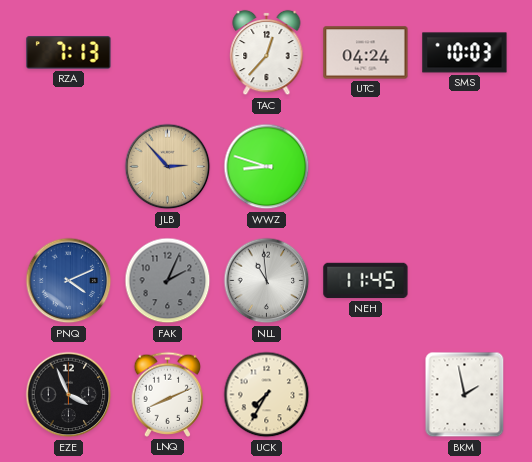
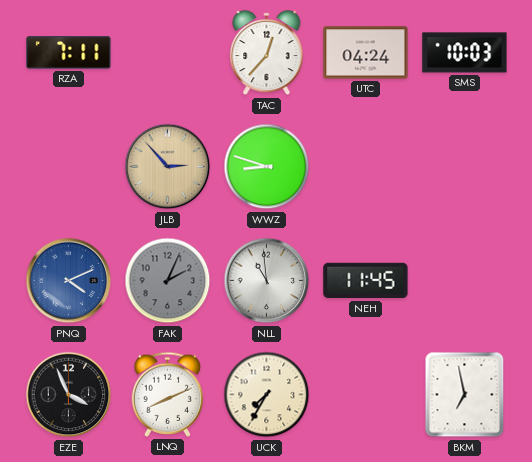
RZA: 7:13 -> 7:11
BKM: 1:58 -> 6:58
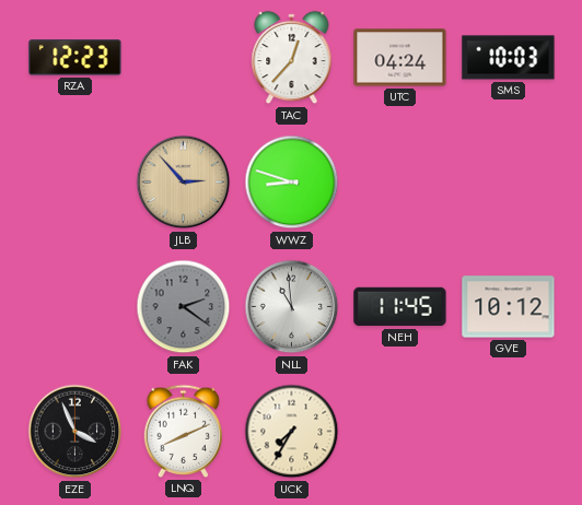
RZA: 7:11 -> 12:23
PNQ: 4:11 -> none
FAK: 2:04 -> 2:21
GVE: none -> 10:12
BKM: 6:58 -> none
